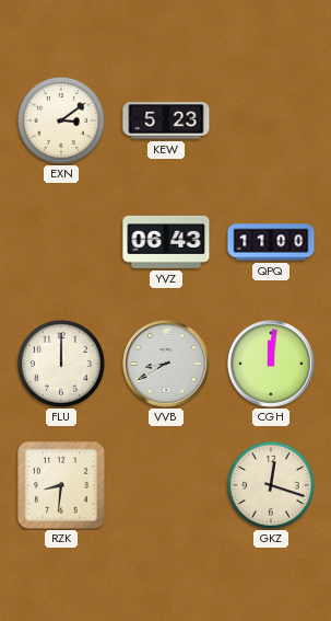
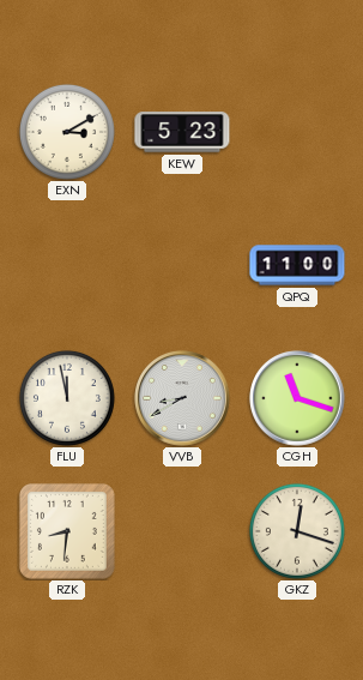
EXN: 3:09 -> 3:10
YVZ: 06:43 -> none
FLU: 12:00 -> 11:58
CGH: 12:01 -> 11:18
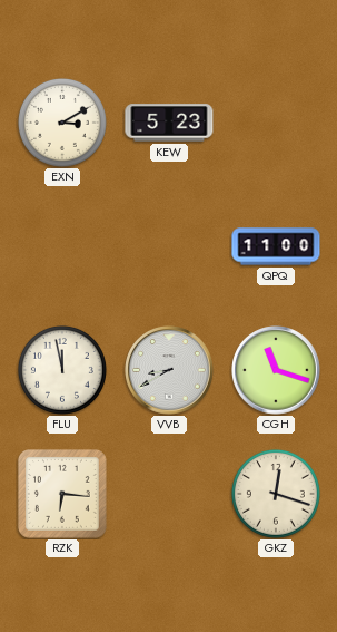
RZK: 8:31 -> 6:16
